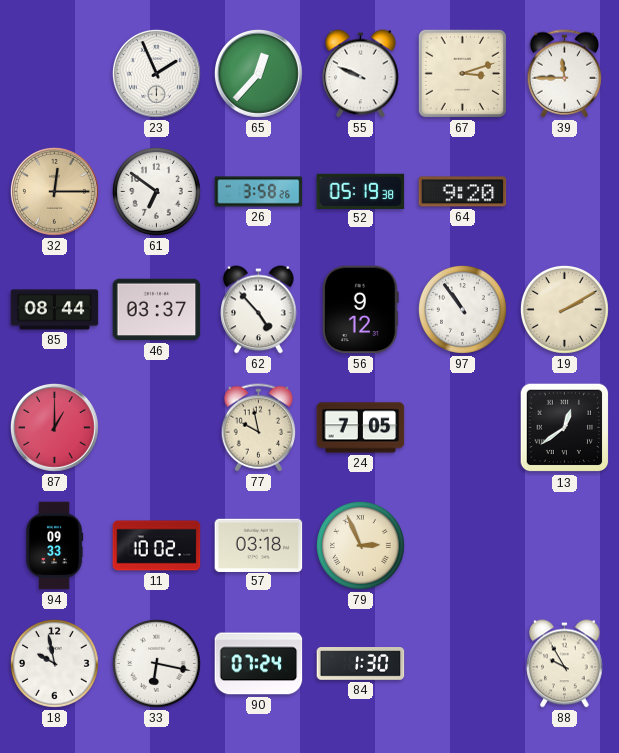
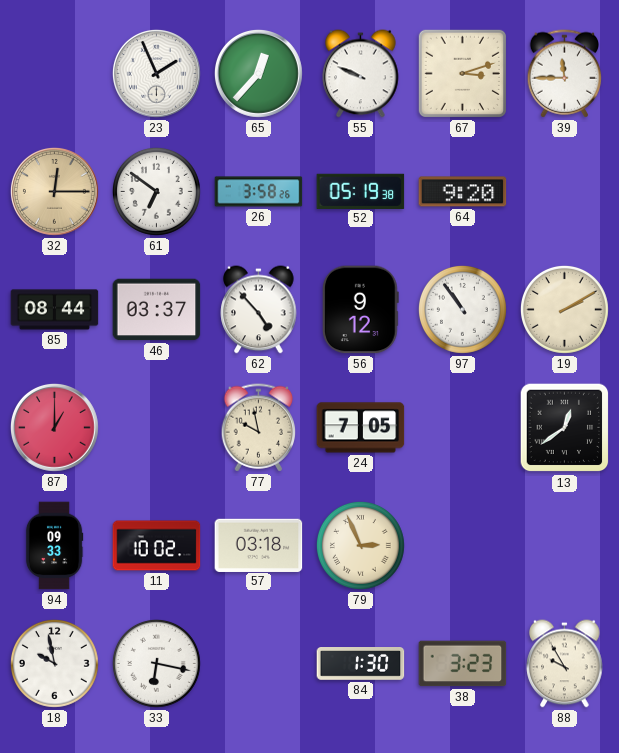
90: 07:24 -> none
38: none -> 3:23
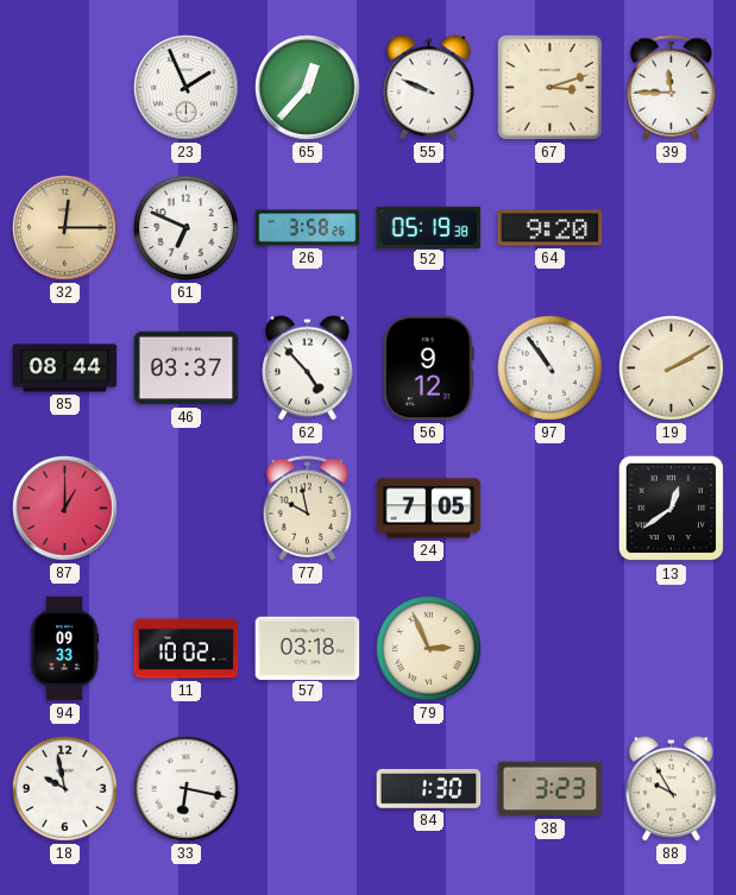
61: 6:51 -> 6:49
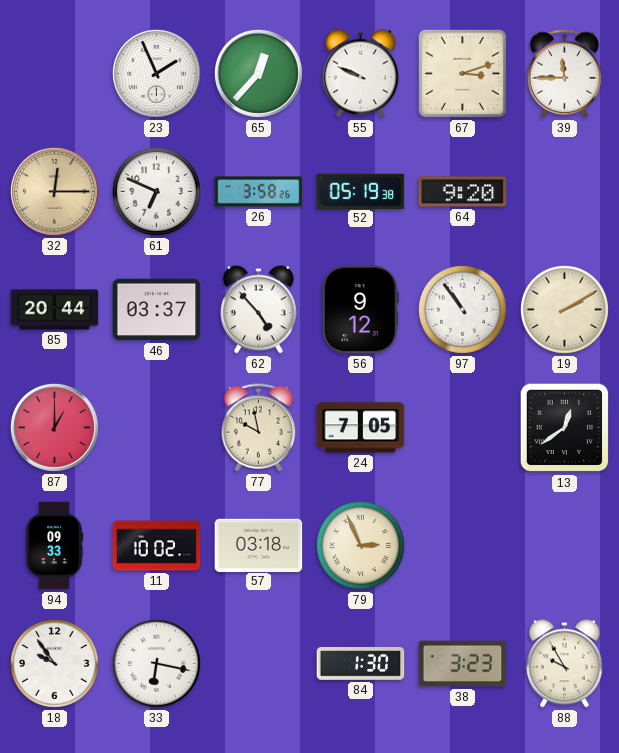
85: 08:44 -> 20:44
18: 9:58 -> 9:54
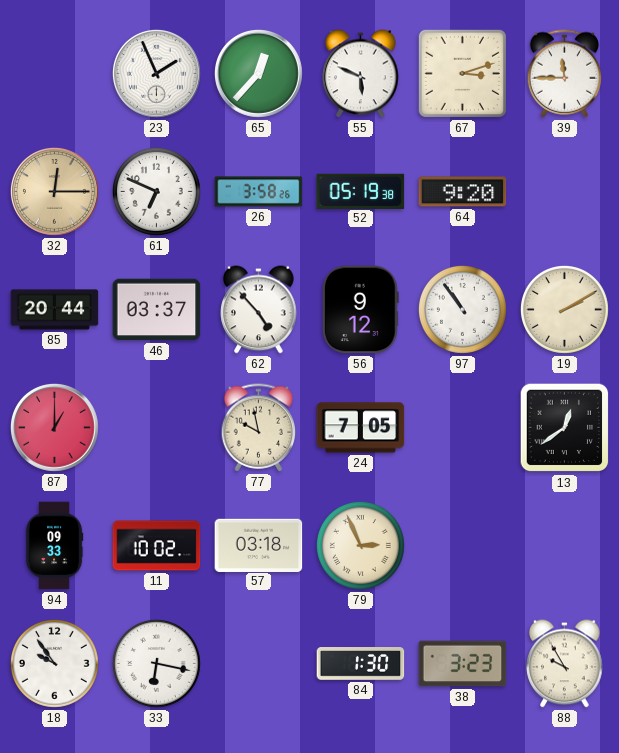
55: 9:49 -> 5:49
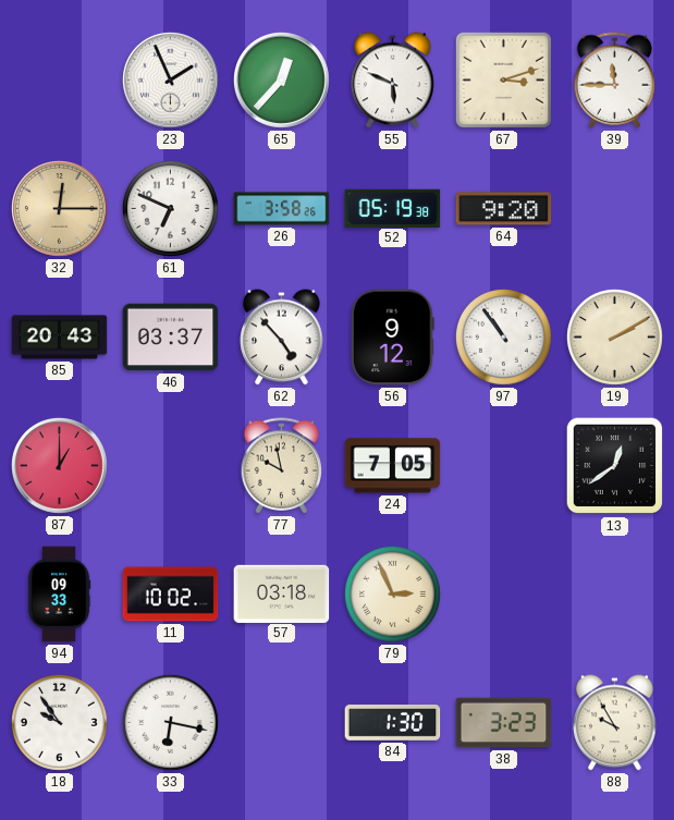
85: 20:44 -> 20:43
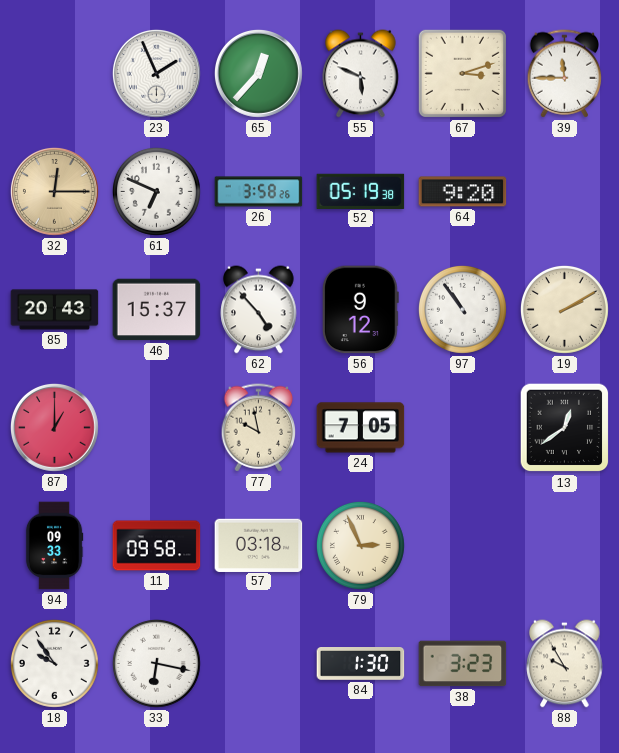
46: 03:37 -> 15:37
11: 10:02 -> 09:58
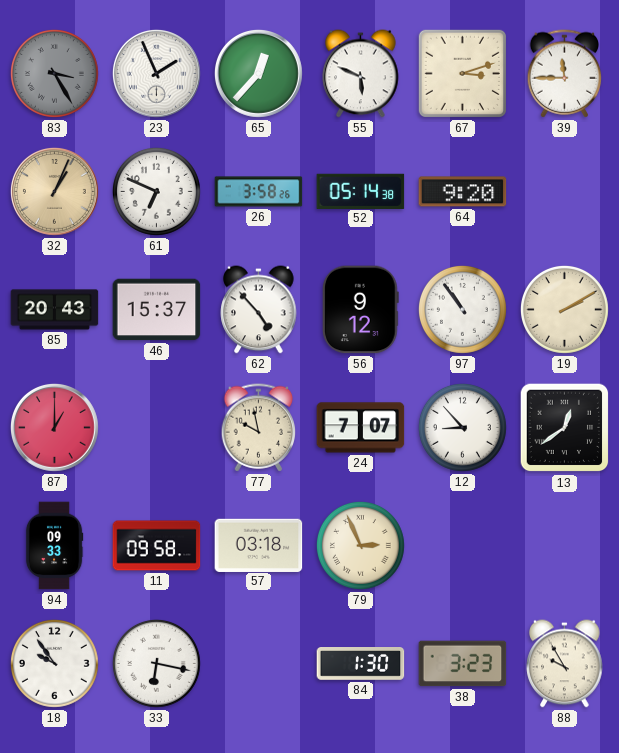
83: none -> 3:25
32: 12:15 -> 1:04
52: 05:19 -> 05:14
24: 7:05 -> 7:07
12: none -> 8:53
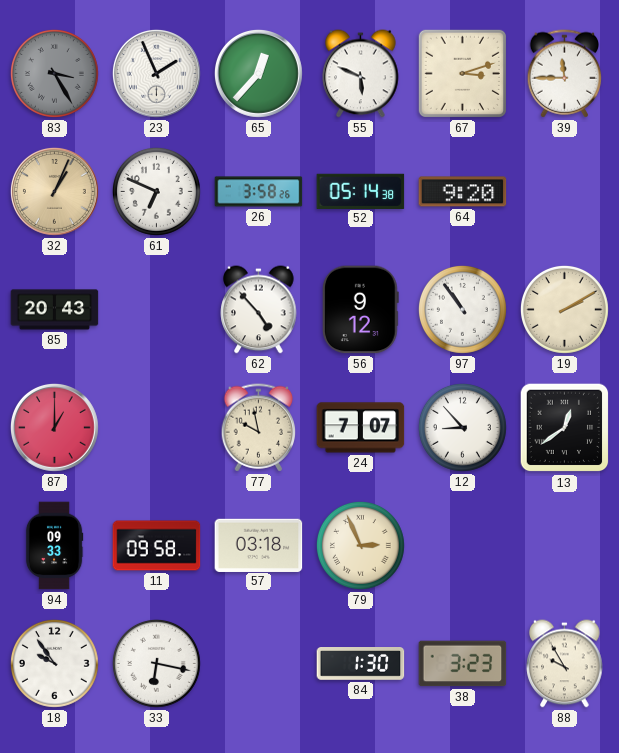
46: 15:37 -> none
